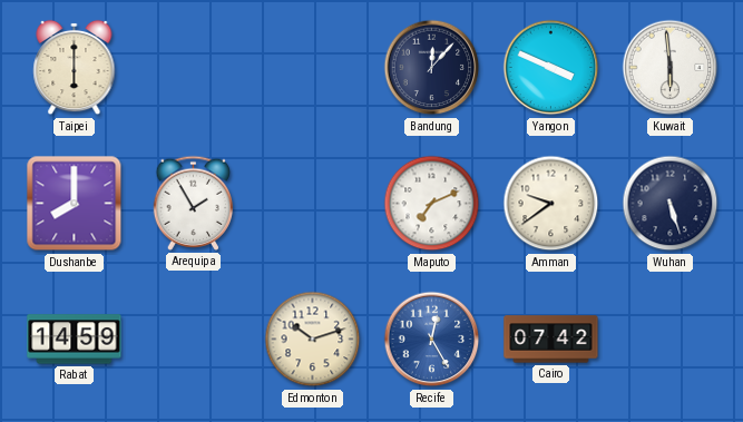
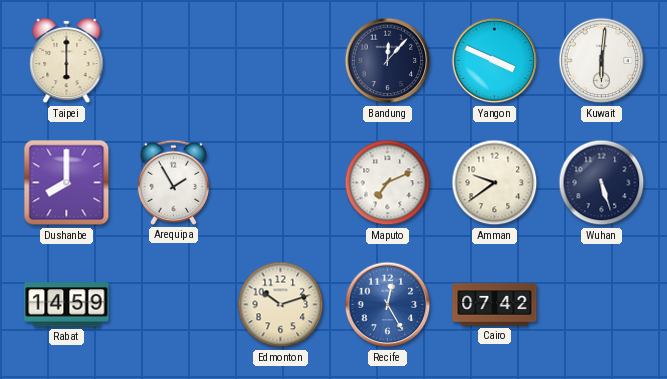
Kuwait: 5:59 -> 6:01
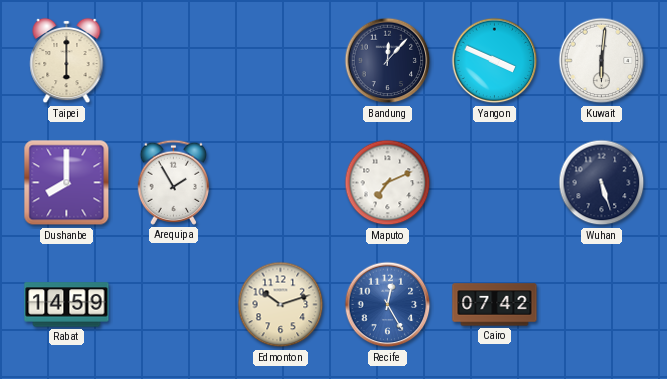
Amman: 9:39 -> none
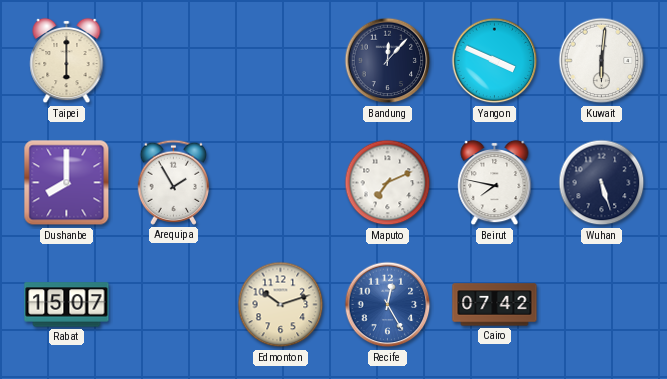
Beirut: none -> 7:47
Rabat: 14:59 -> 15:07
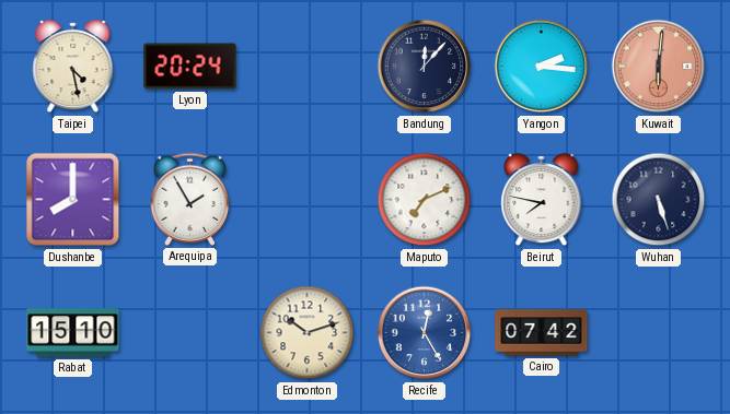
Taipei: 6:00 -> 4:28
Lyon: none -> 20:24
Yangon: 3:49 -> 2:16
Kuwait dial: white -> salmon
Rabat: 15:07 -> 15:10
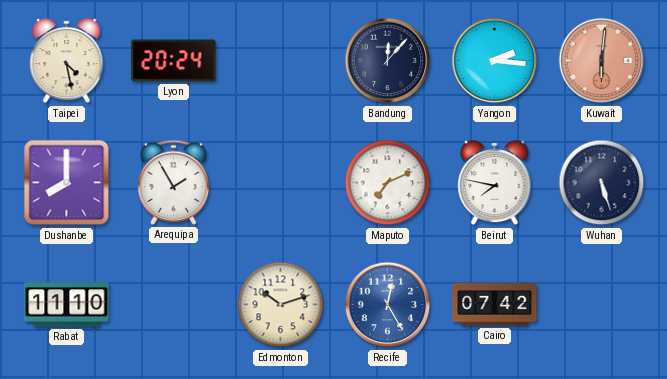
Rabat: 15:10 -> 11:10
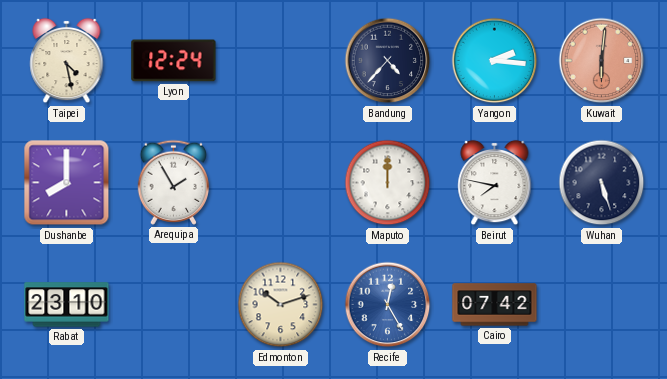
Lyon: 20:24 -> 12:24
Bandung: 12:07 -> 4:37
Maputo: 7:11 -> 12:00
Rabat: 11:10 -> 23:10
